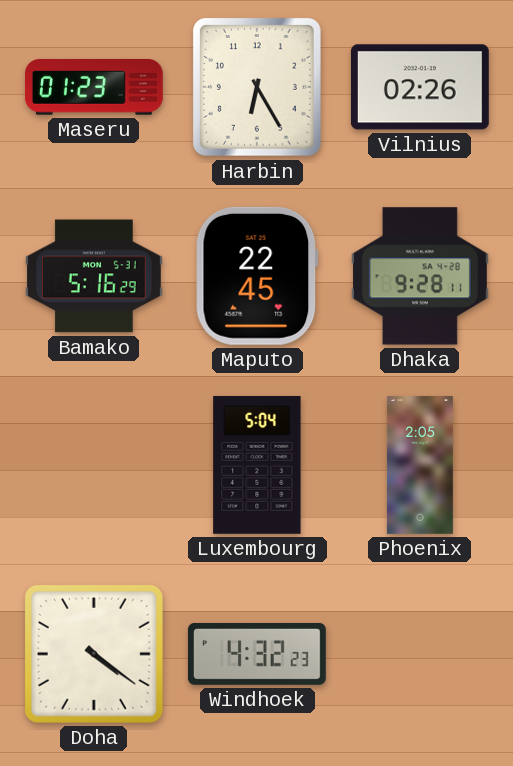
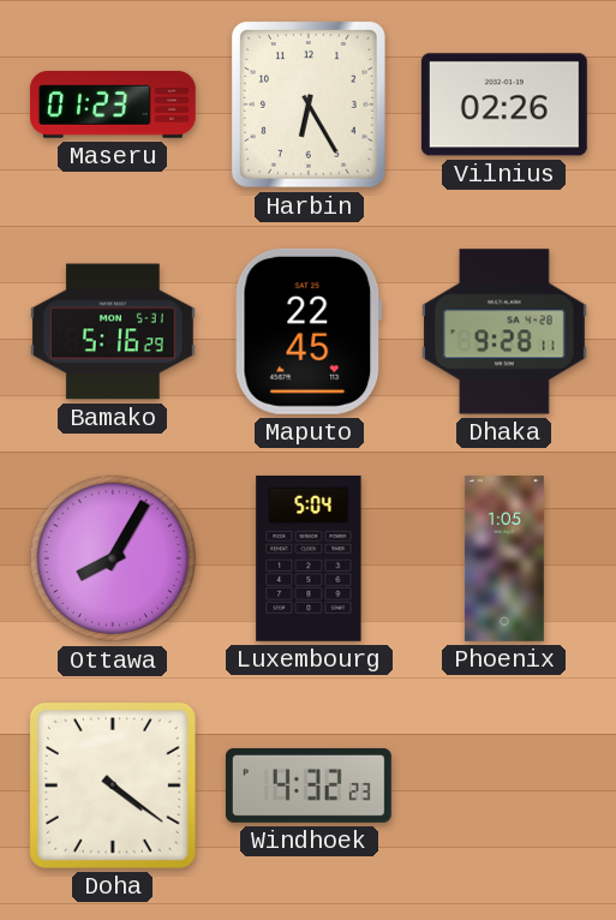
Ottawa: none -> 8:05
Phoenix: 2:05 -> 1:05
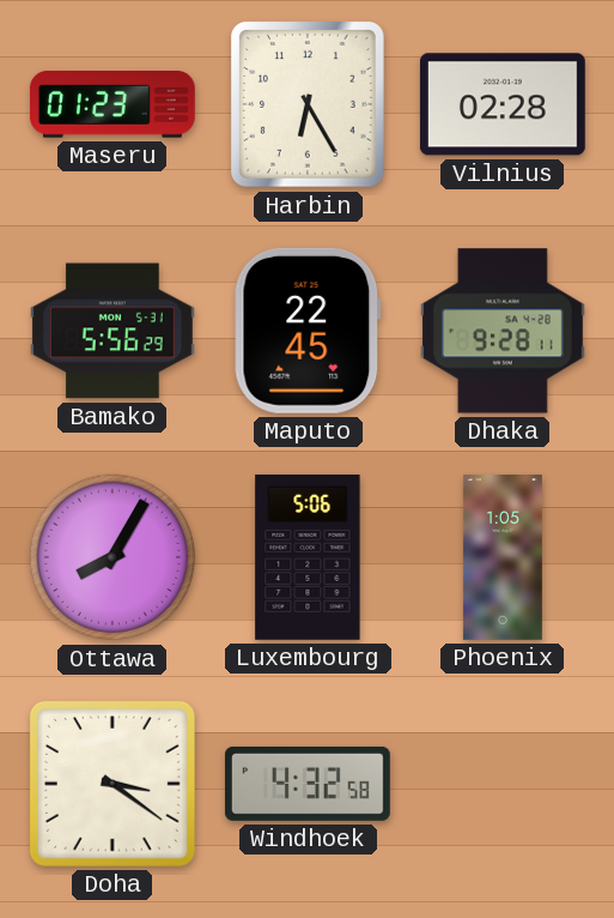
Vilnius: 02:26 -> 02:28
Bamako: 5:16 -> 5:56
Luxembourg: 5:04 -> 5:06
Doha: 4:21 -> 3:21
Windhoek: 4:32:23 -> 4:32:58
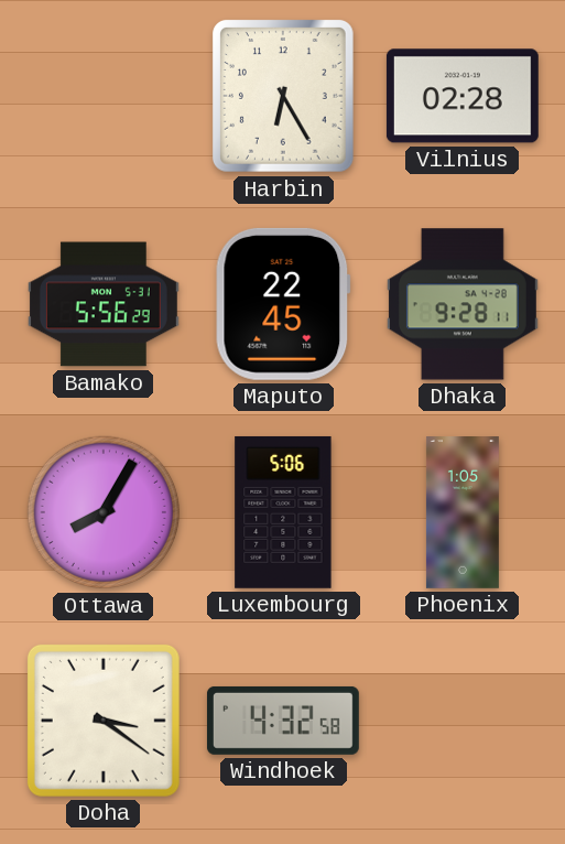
Maseru: 01:23 -> none
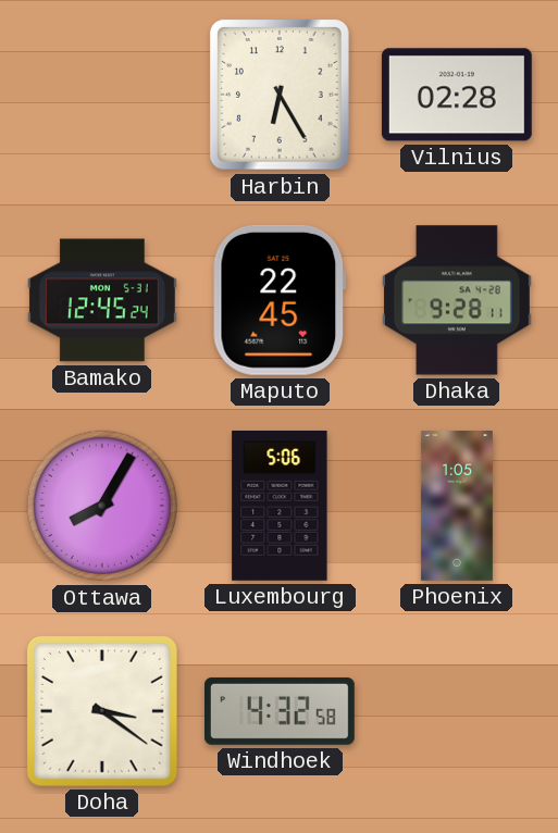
Bamako: 5:56 -> 12:45
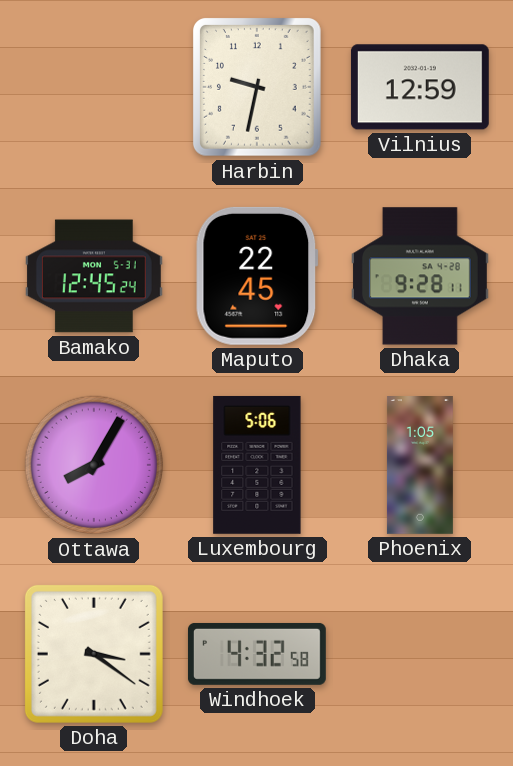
Harbin: 6:25 -> 9:32
Vilnius: 02:28 -> 12:59
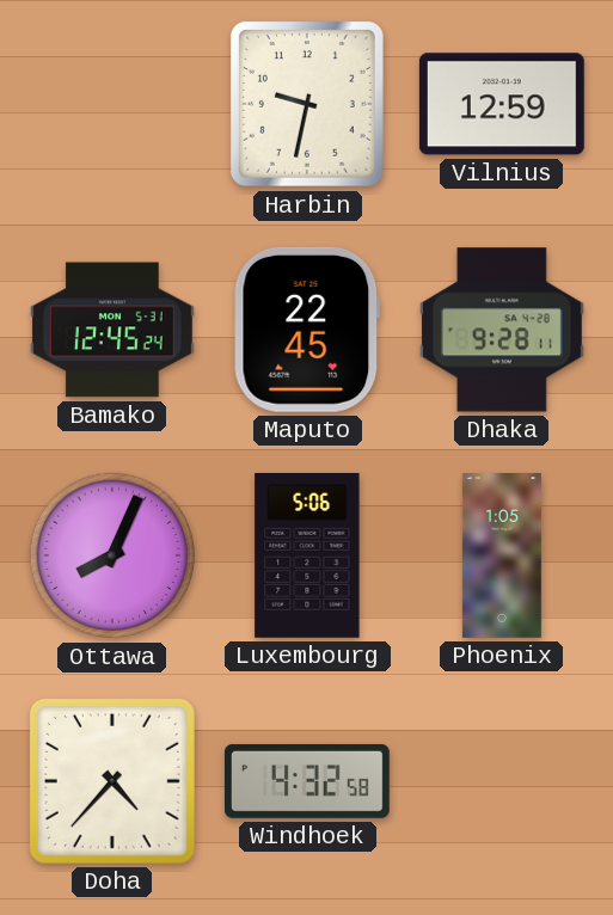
Ottawa: 8:05 -> 8:04
Doha: 3:21 -> 4:37
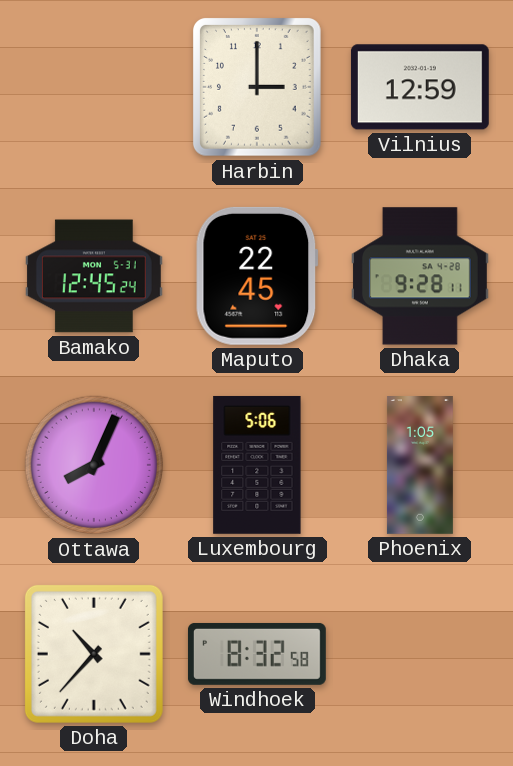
Harbin: 9:32 -> 3:00
Doha: 4:37 -> 10:37
Windhoek: 4:32 -> 8:32
